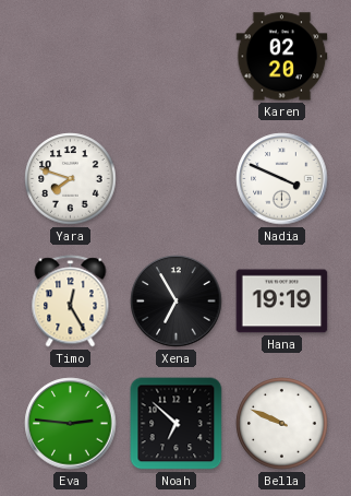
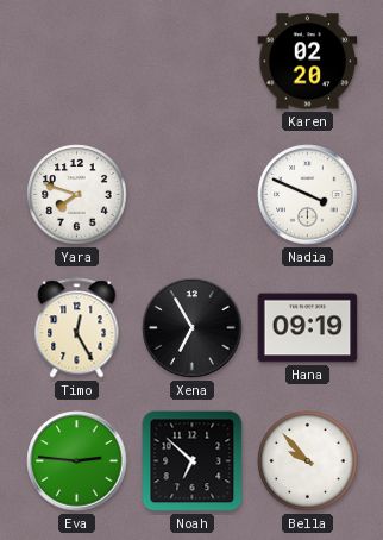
Hana: 19:19 -> 09:19
Bella: 9:49 -> 9:53
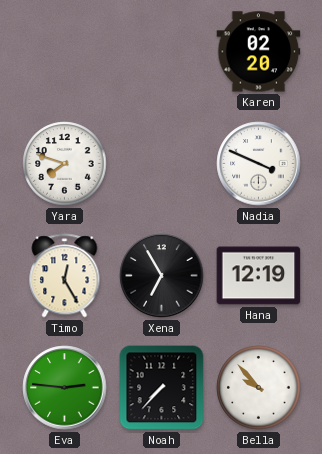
Hana: 09:19 -> 12:19
Noah: 6:52 -> 7:37
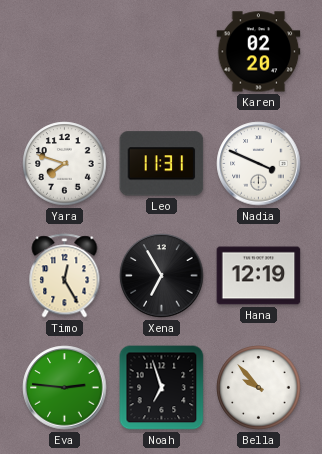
Leo: none -> 11:31
Noah: 7:37 -> 6:57
